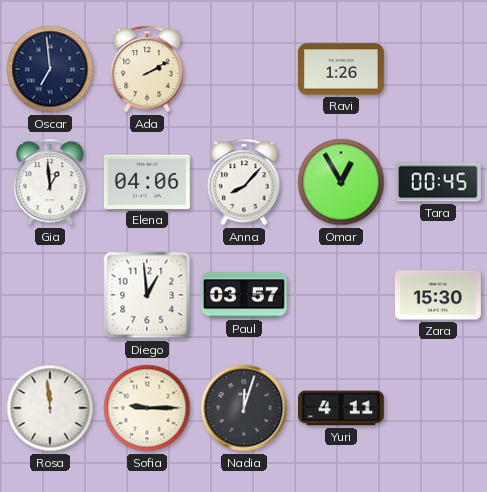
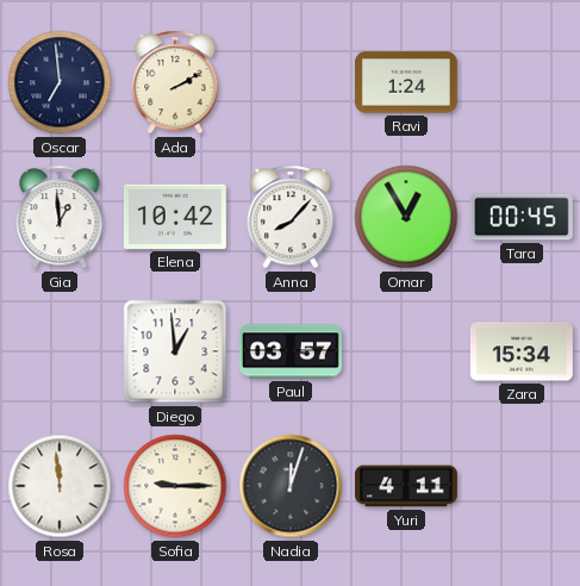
Ravi: 1:26 -> 1:24
Elena: 04:06 -> 10:42
Zara: 15:30 -> 15:34
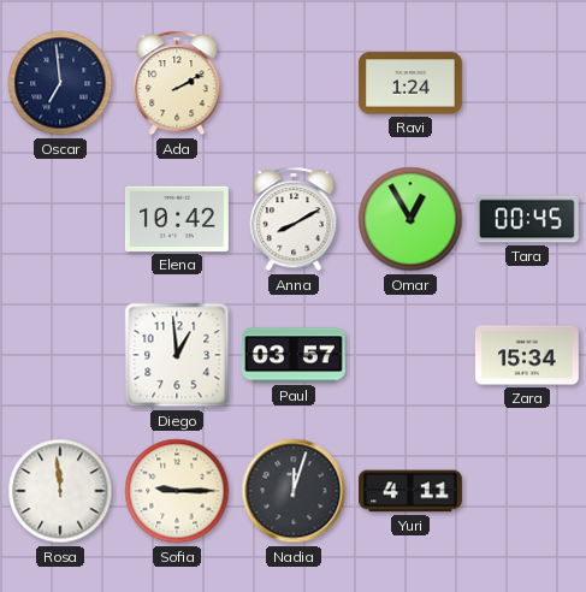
Gia: 12:59 -> none
Anna: 8:07 -> 8:10
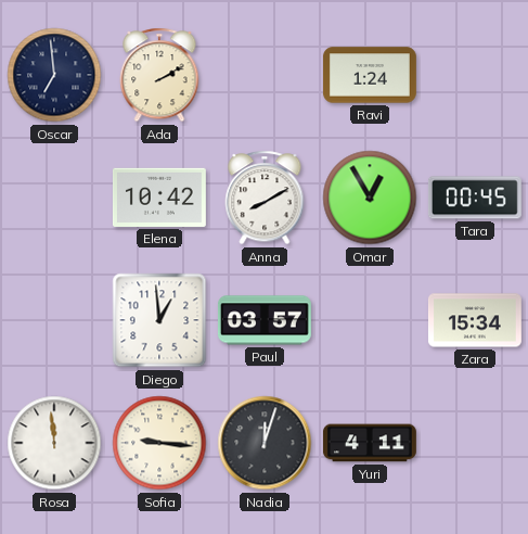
Sofia: 9:15 -> 9:16
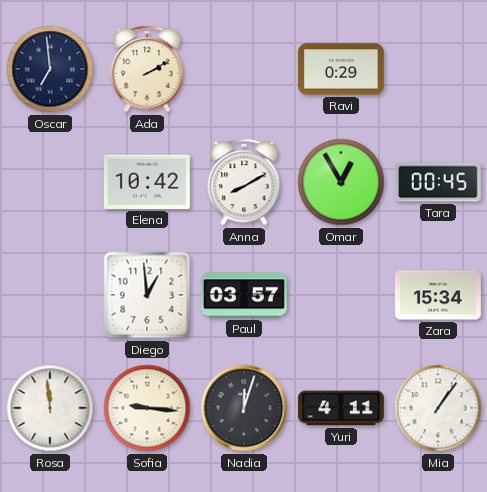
Ravi: 1:24 -> 0:29
Mia: none -> 1:06
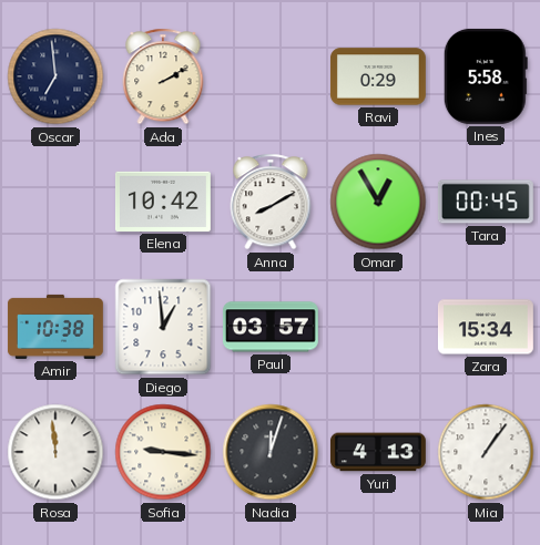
Ines: none -> 5:58
Amir: none -> 10:38
Yuri: 4:11 -> 4:13
